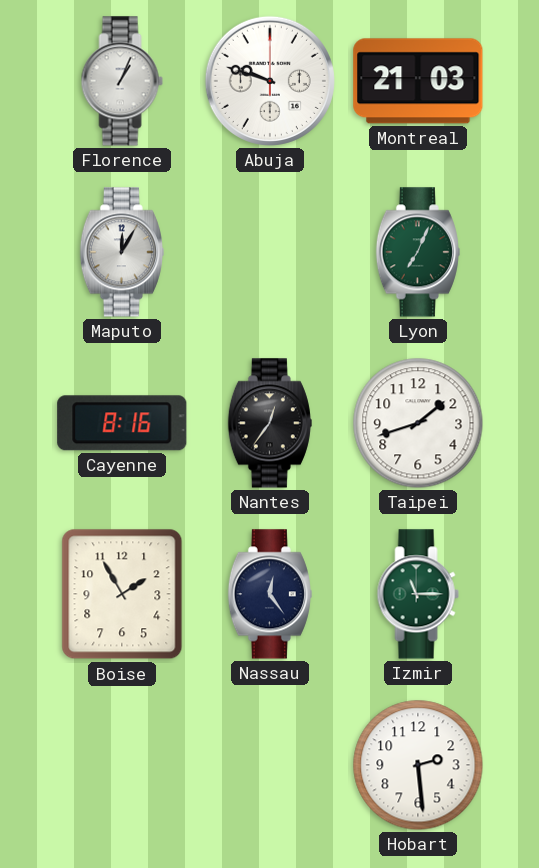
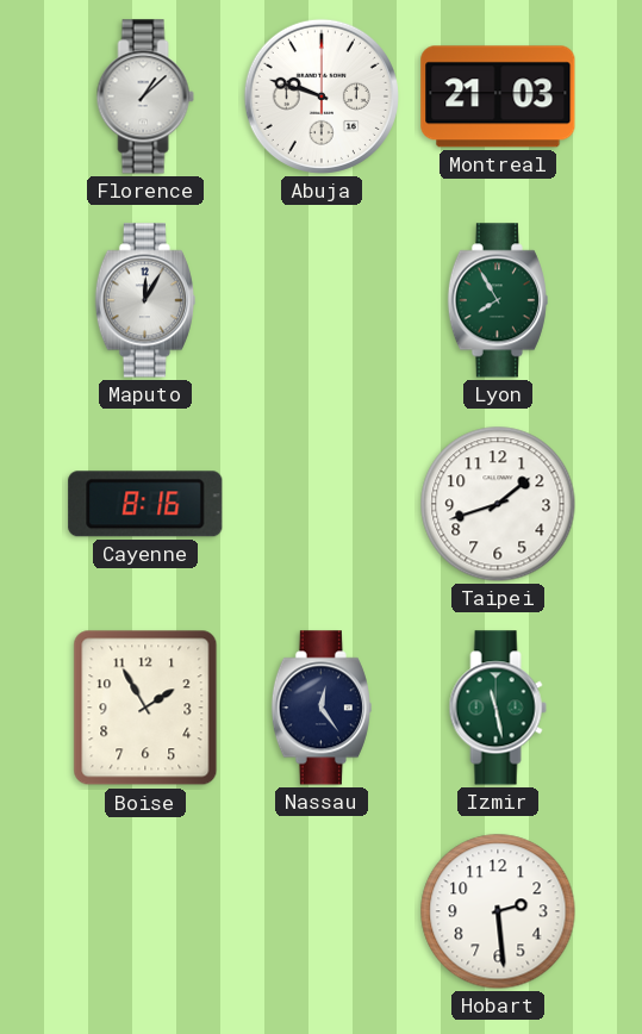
Florence: 1:04 -> 1:08
Lyon: 7:04 -> 7:55
Nantes: 12:36 -> none
Izmir: 11:15 -> 11:28
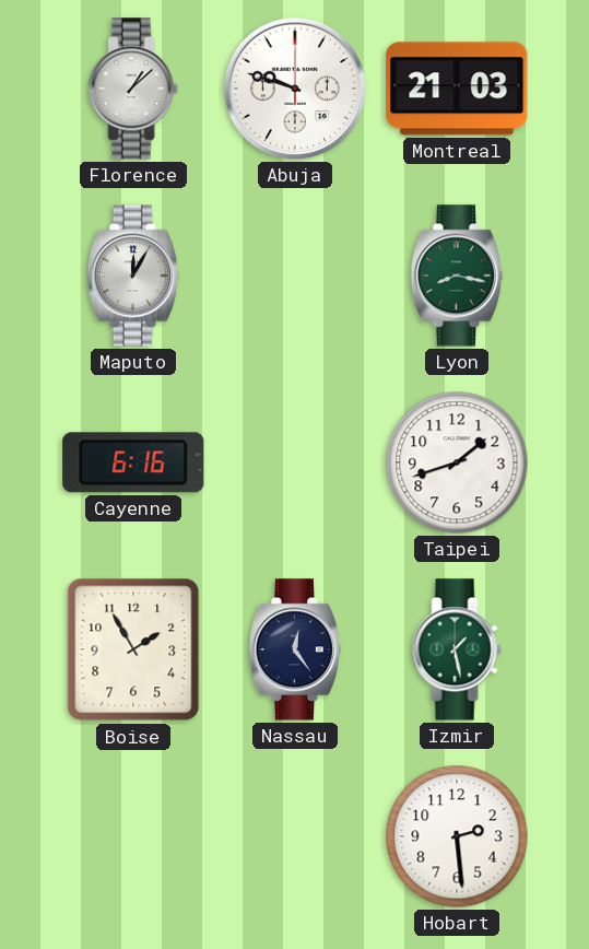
Lyon: 7:55 -> 8:17
Cayenne: 8:16 -> 6:16
Izmir: 11:28 -> 1:28
